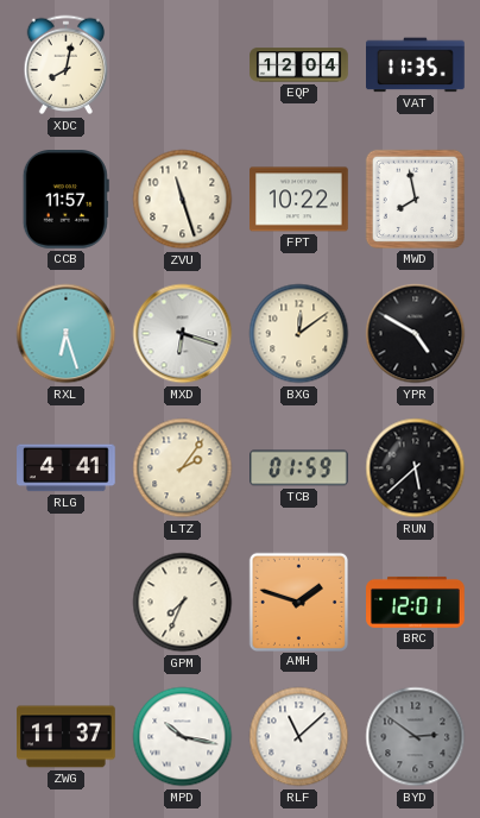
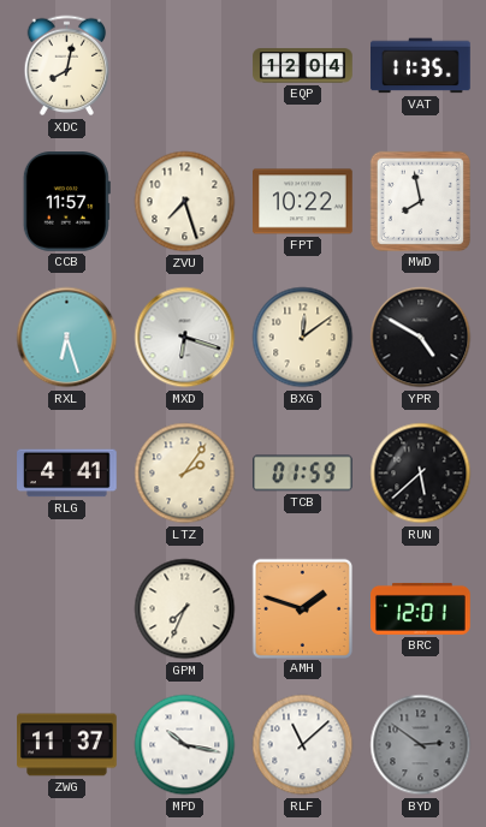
ZVU: 11:27 -> 7:27
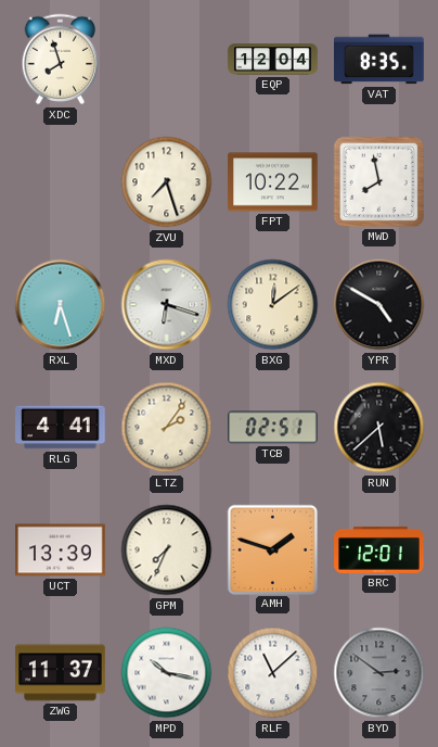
XDC: 8:02 -> 7:57
VAT: 11:35 -> 8:35
CCB: 11:57 -> none
TCB: 01:59 -> 02:51
UCT: none -> 13:39
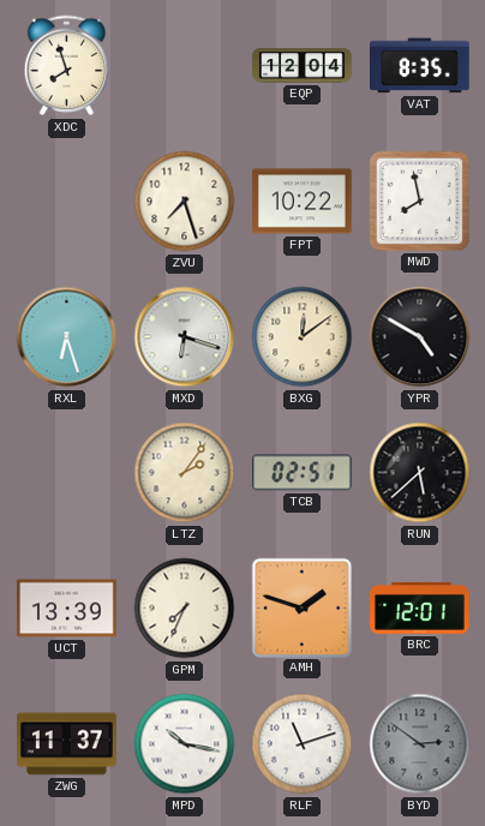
RLG: 4:41 -> none
RLF: 11:08 -> 11:12
